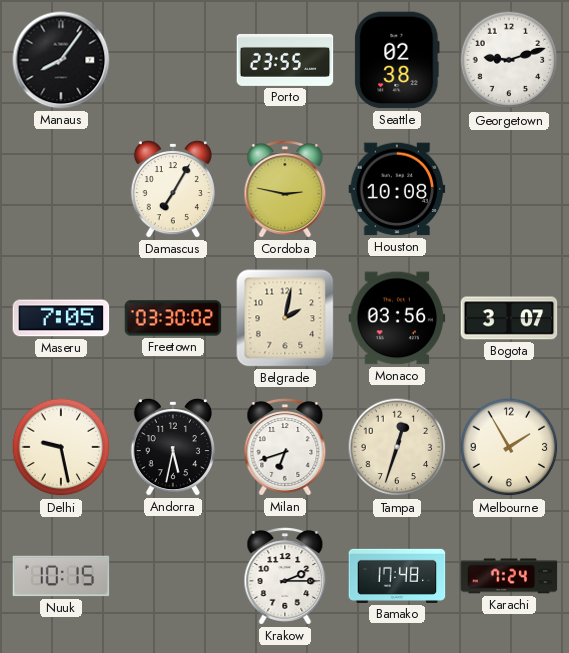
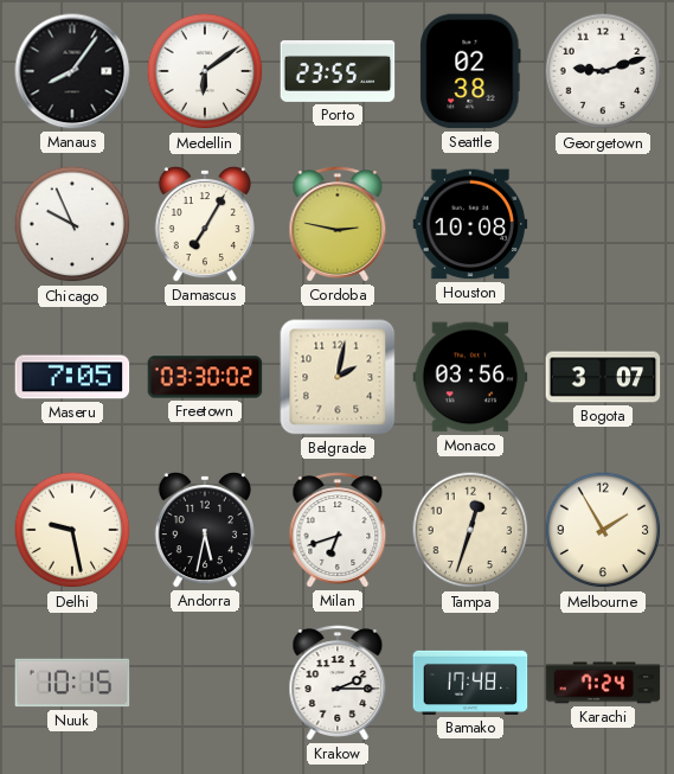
Medellin: none -> 6:09
Chicago: none -> 9:56
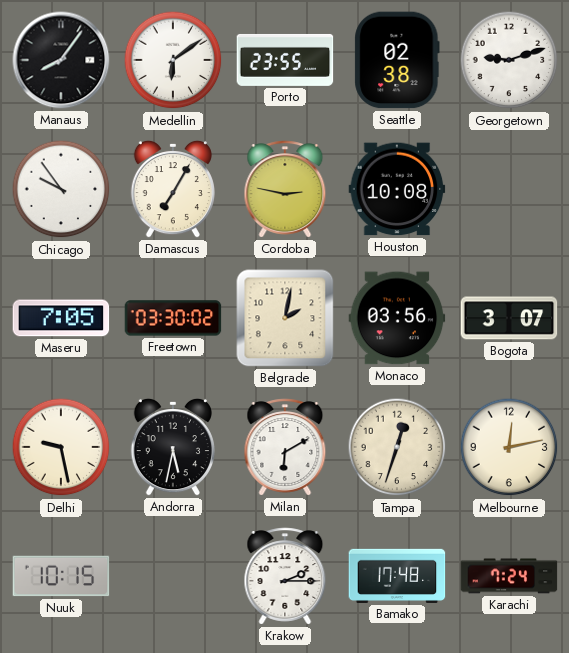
Chicago: 9:56 -> 9:54
Milan: 6:42 -> 6:10
Melbourne: 1:55 -> 12:13
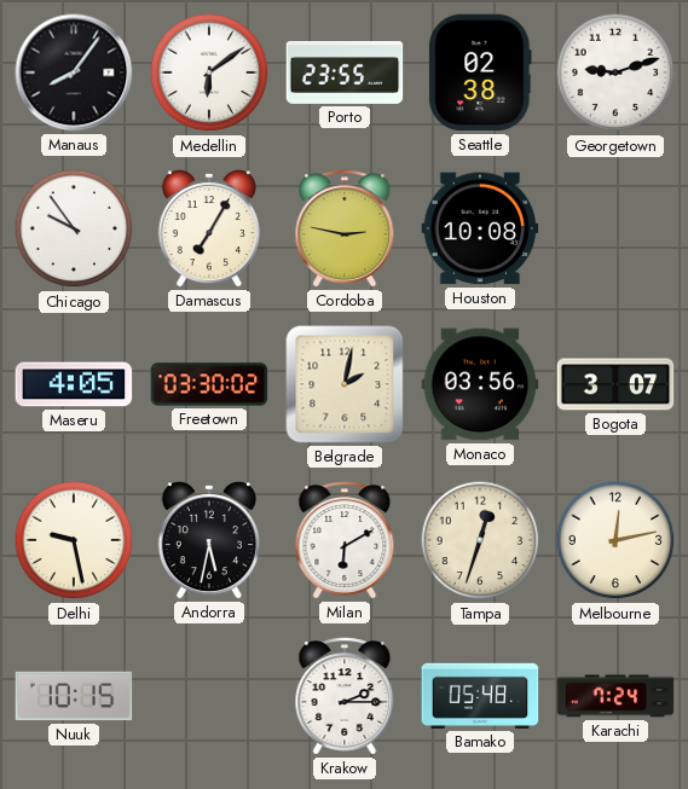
Maseru: 7:05 -> 4:05
Bamako: 17:48 -> 05:48
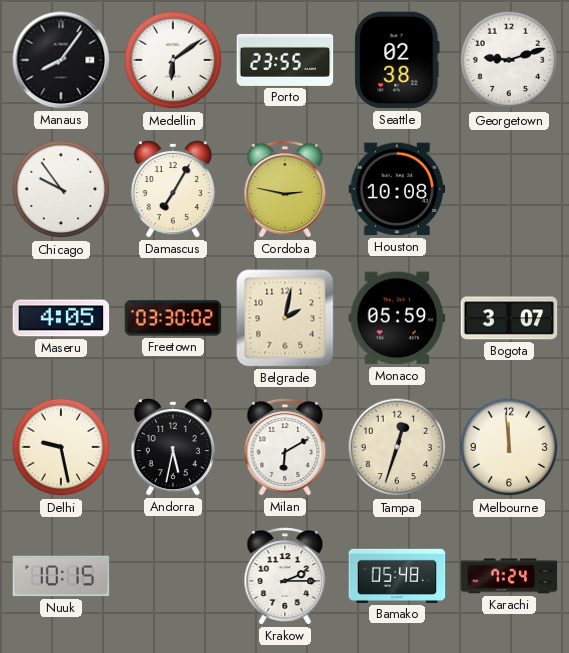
Monaco: 03:56 -> 05:59
Melbourne: 12:13 -> 11:59
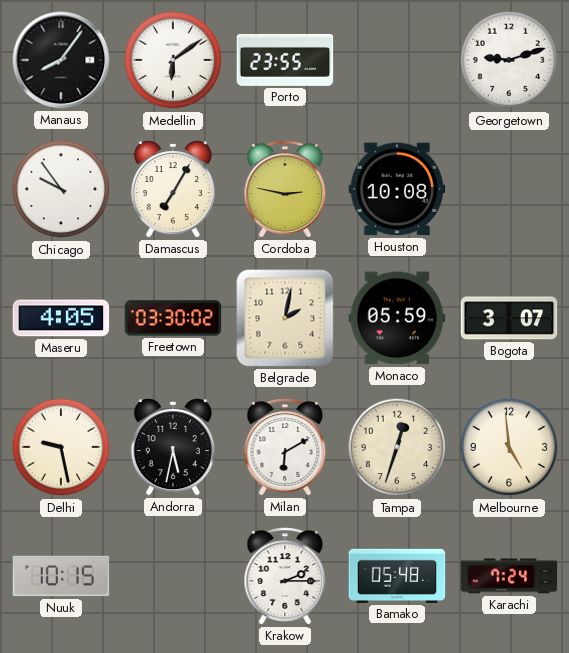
Seattle: 02:38 -> none
Melbourne: 11:59 -> 4:59
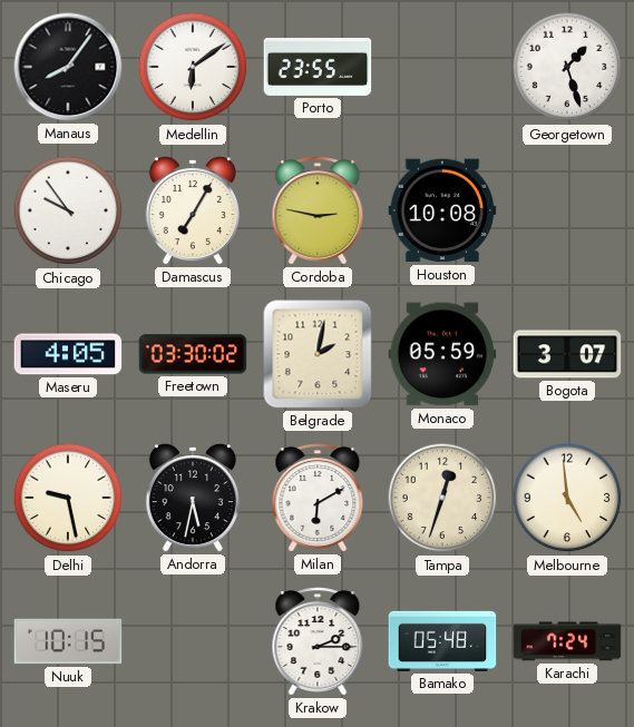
Georgetown: 9:12 -> 1:27
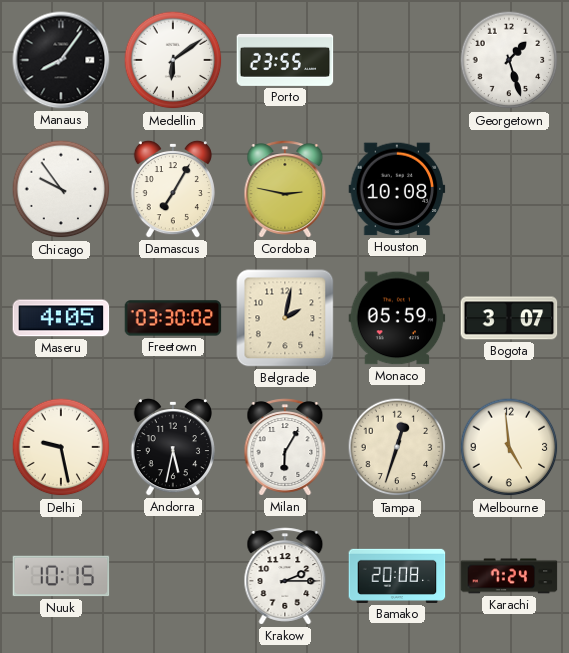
Milan: 6:10 -> 6:05
Bamako: 05:48 -> 20:08
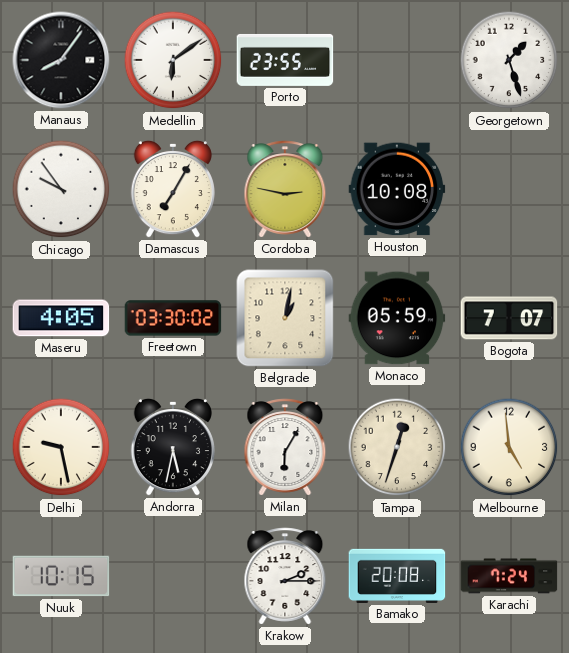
Belgrade: 2:02 -> 1:02
Bogota: 3:07 -> 7:07
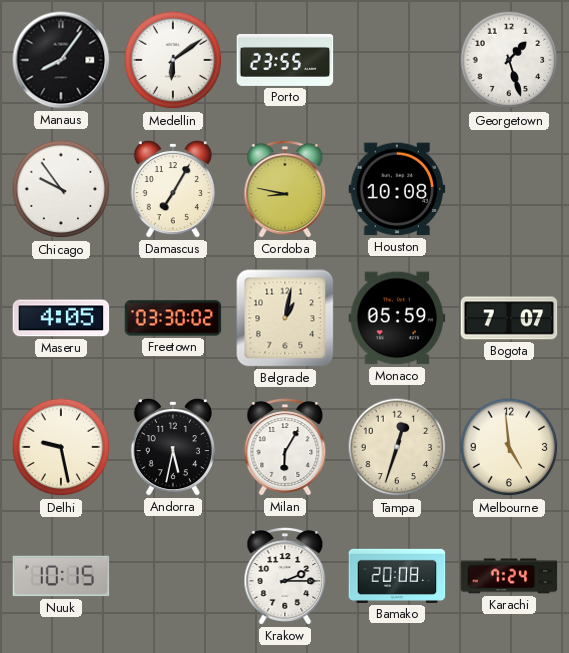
Cordoba: 2:47 -> 8:47
